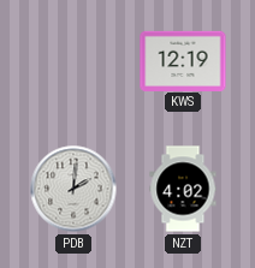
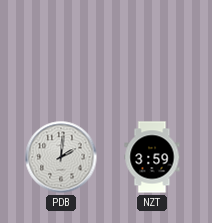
KWS: 12:19 -> none
NZT: 4:02 -> 3:59
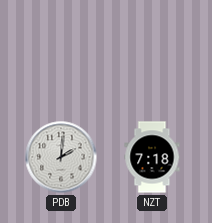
NZT: 3:59 -> 7:18
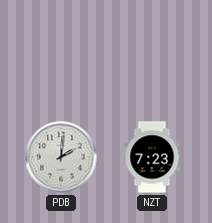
NZT: 7:18 -> 7:23
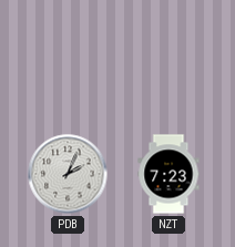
PDB: 2:01 -> 2:04
